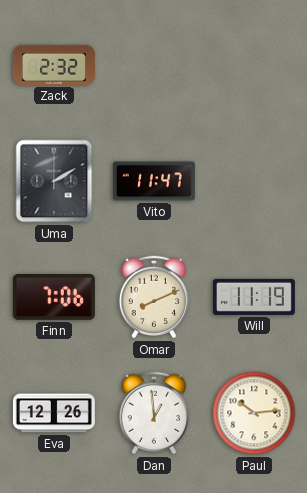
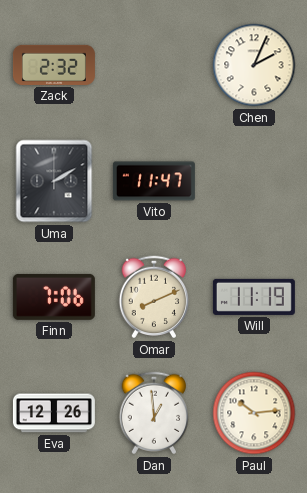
Chen: none -> 2:04
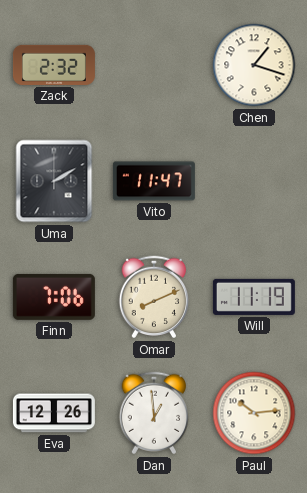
Chen: 2:04 -> 1:18
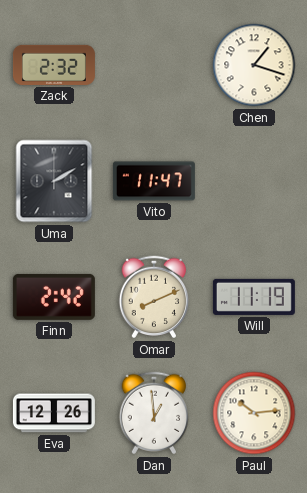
Finn: 7:06 -> 2:42
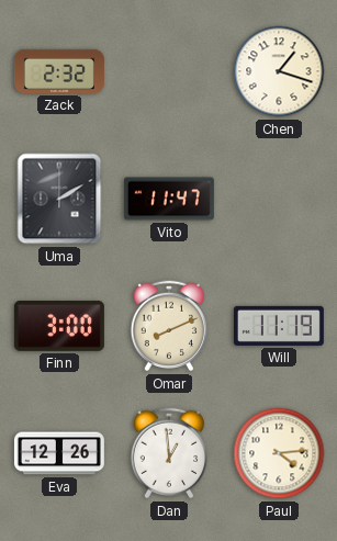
Finn: 2:42 -> 3:00
Paul: 10:14 -> 4:14
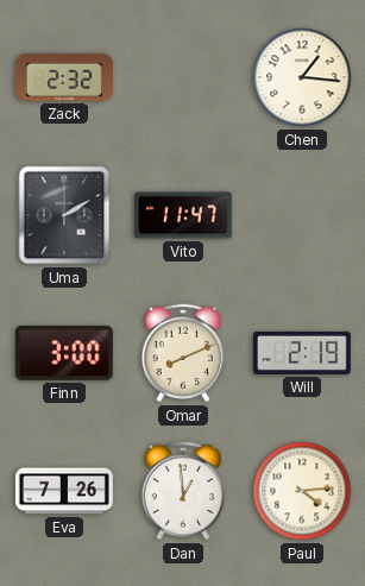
Chen: 1:18 -> 1:16
Will: 11:19 -> 2:19
Eva: 12:26 -> 7:26
